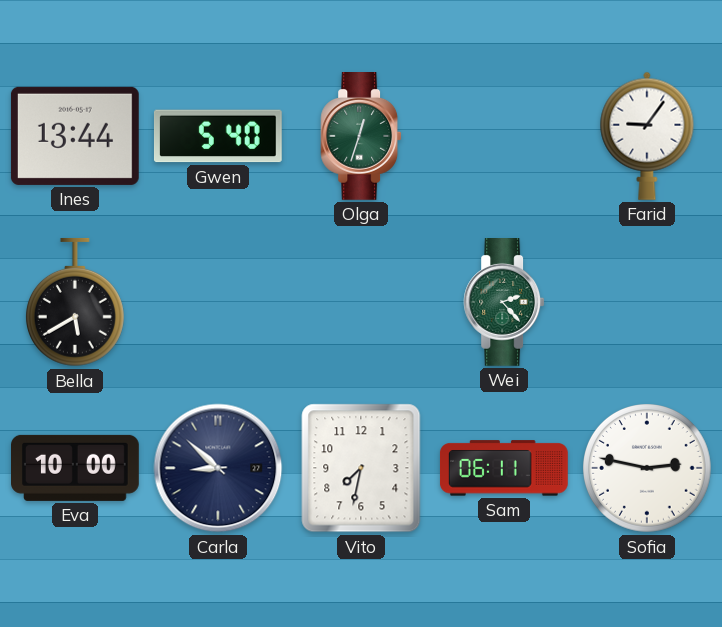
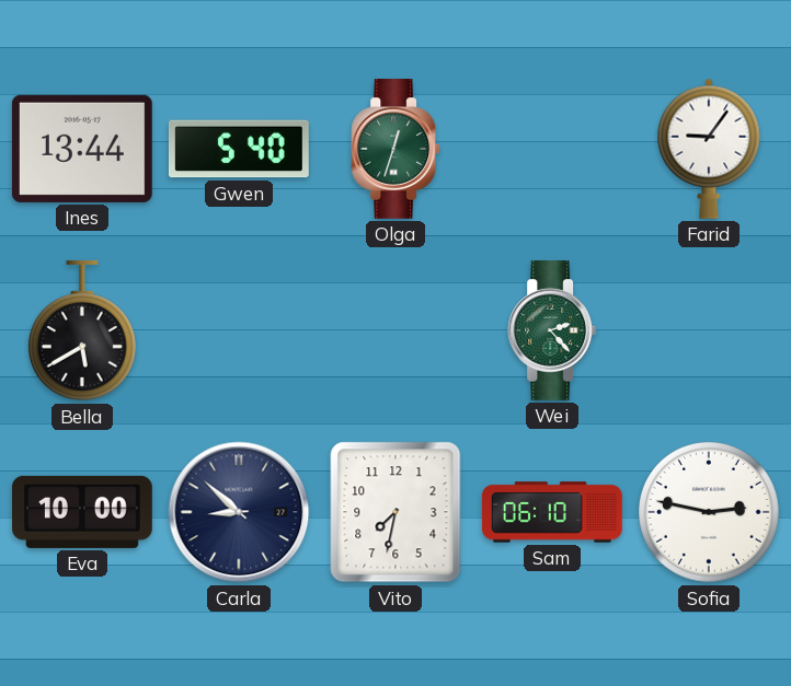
Sam: 06:11 -> 06:10
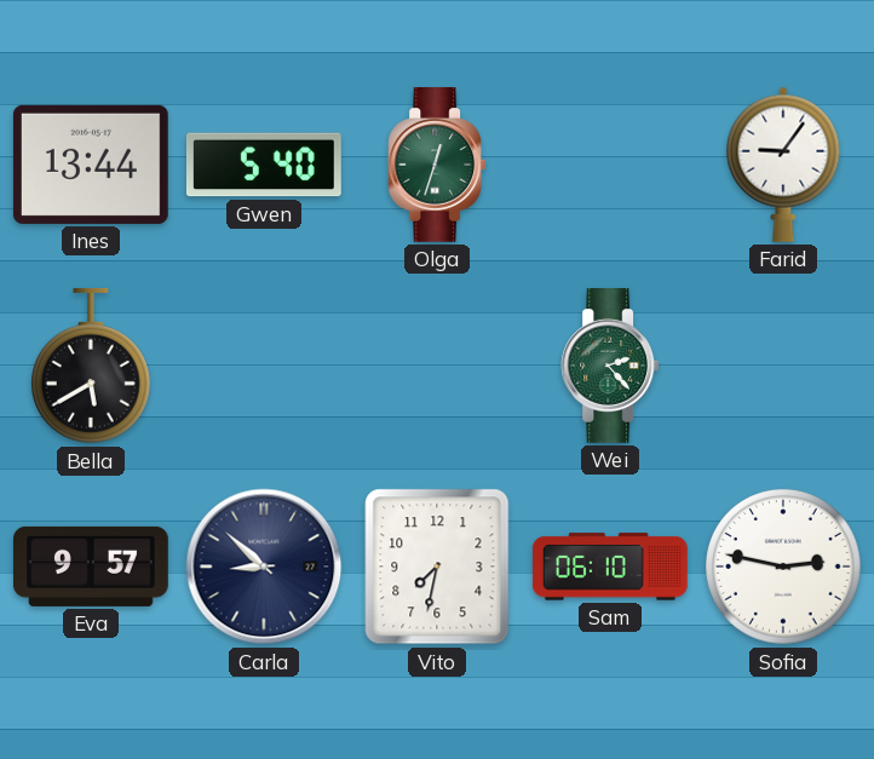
Eva: 10:00 -> 9:57
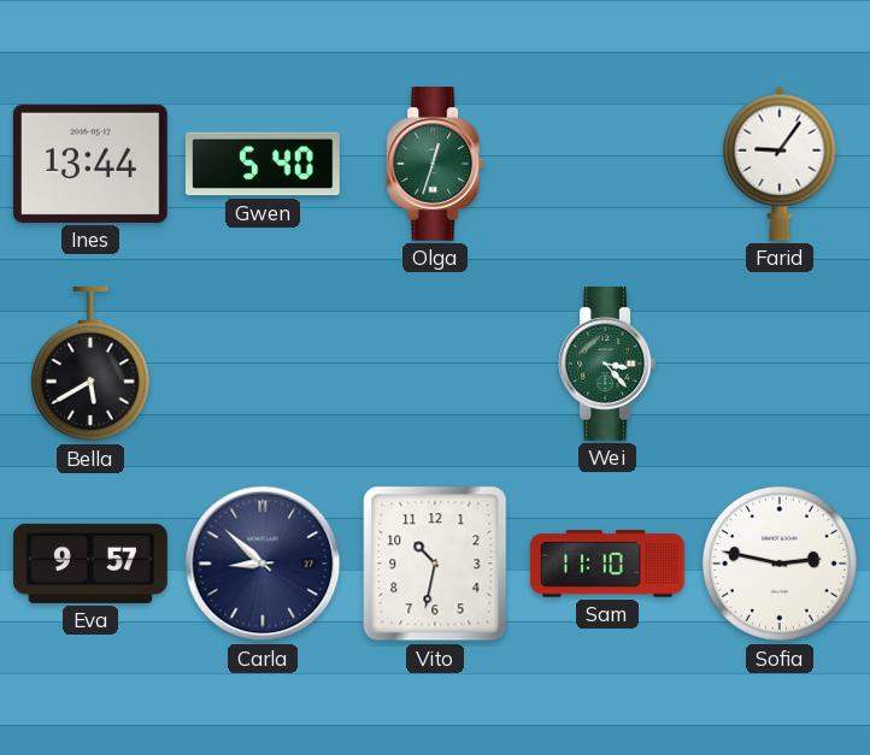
Wei: 2:23 -> 3:23
Vito: 7:32 -> 10:32
Sam: 06:10 -> 11:10
